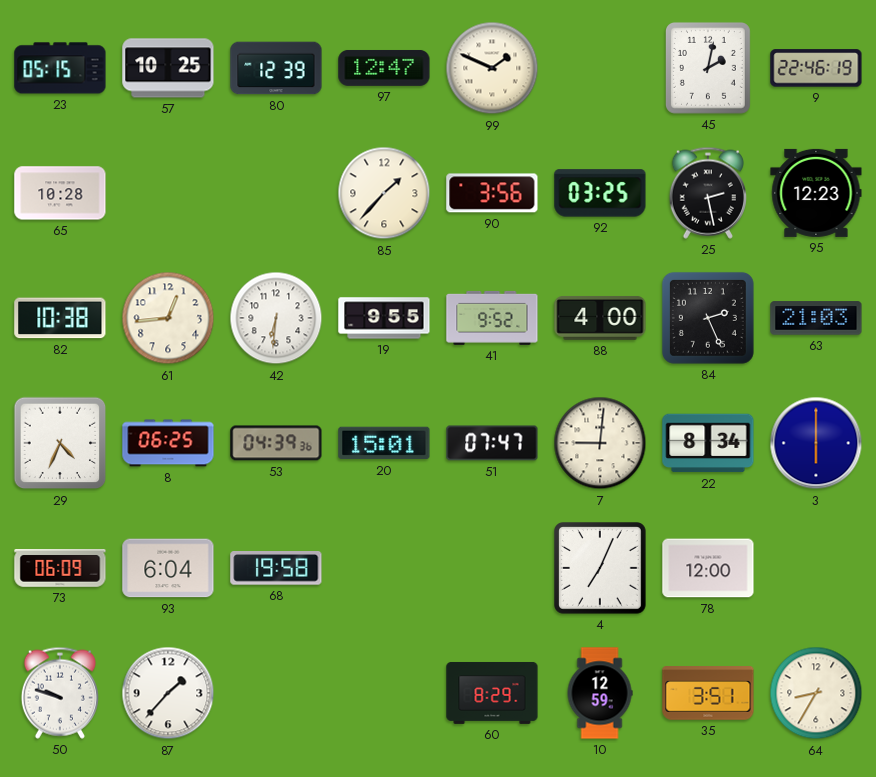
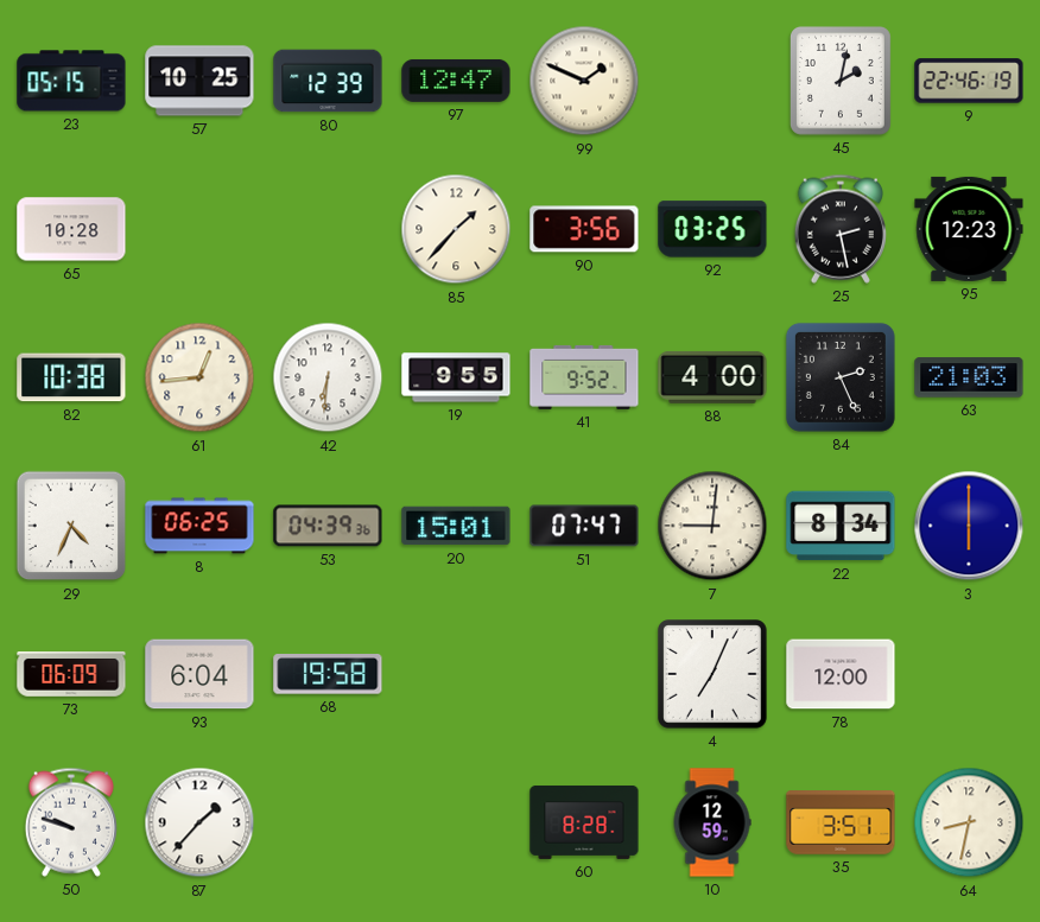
60: 8:29 -> 8:28
64: 8:35 -> 8:32
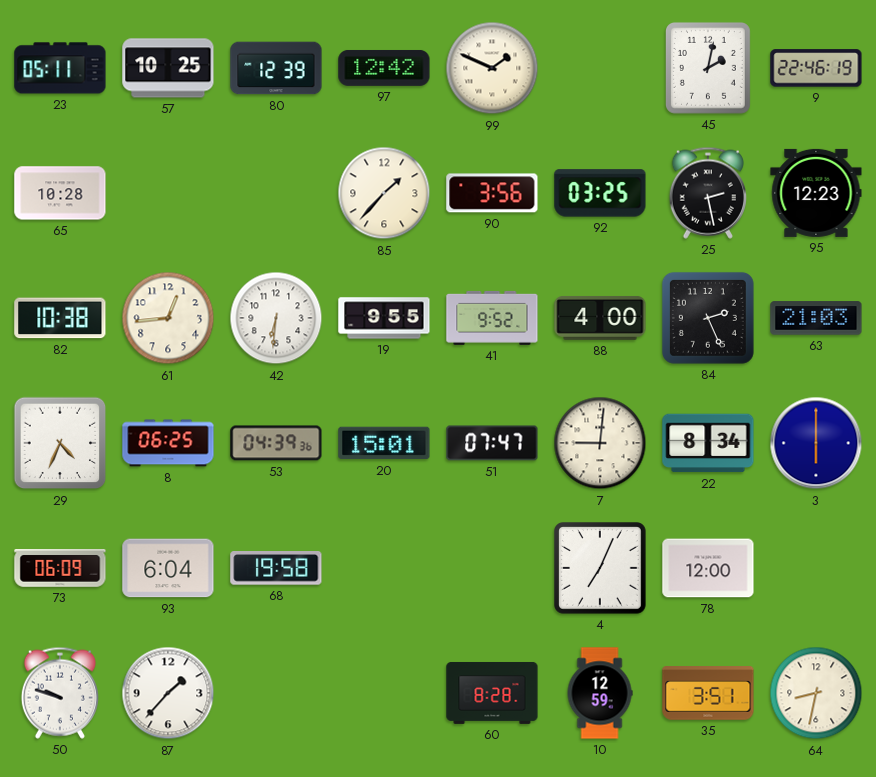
23: 05:15 -> 05:11
97: 12:47 -> 12:42
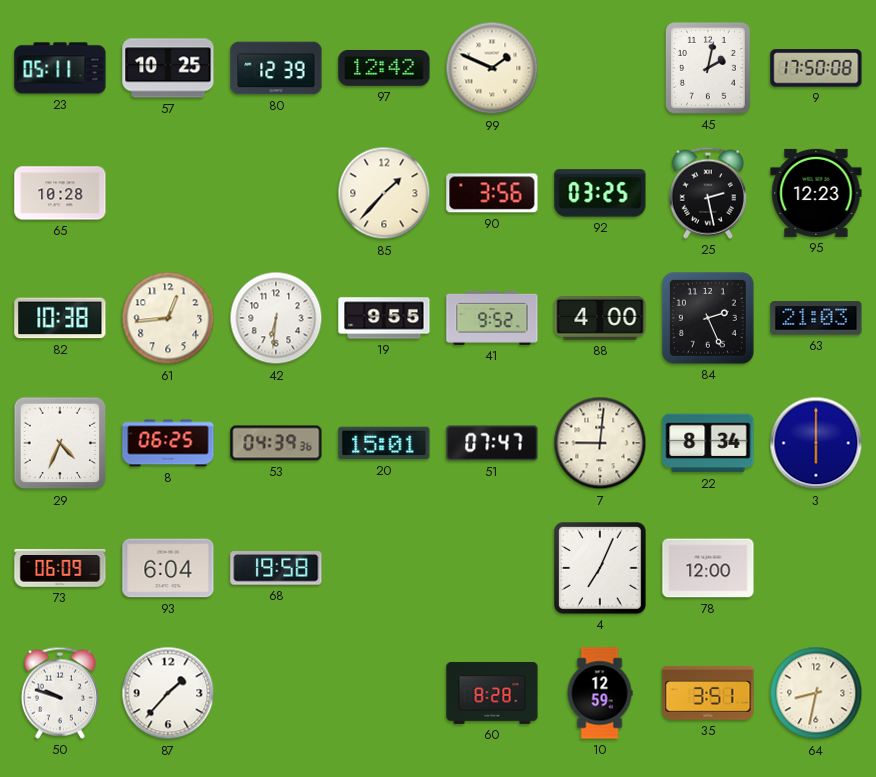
9: 22:46 -> 17:50
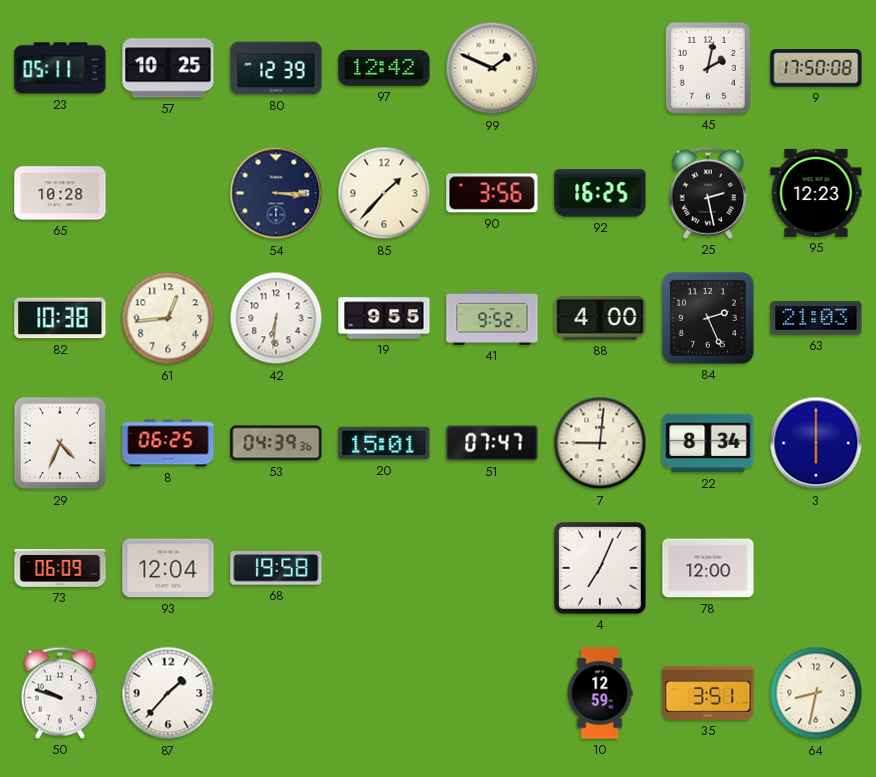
54: none -> 3:15
92: 03:25 -> 16:25
93: 6:04 -> 12:04
60: 8:28 -> none
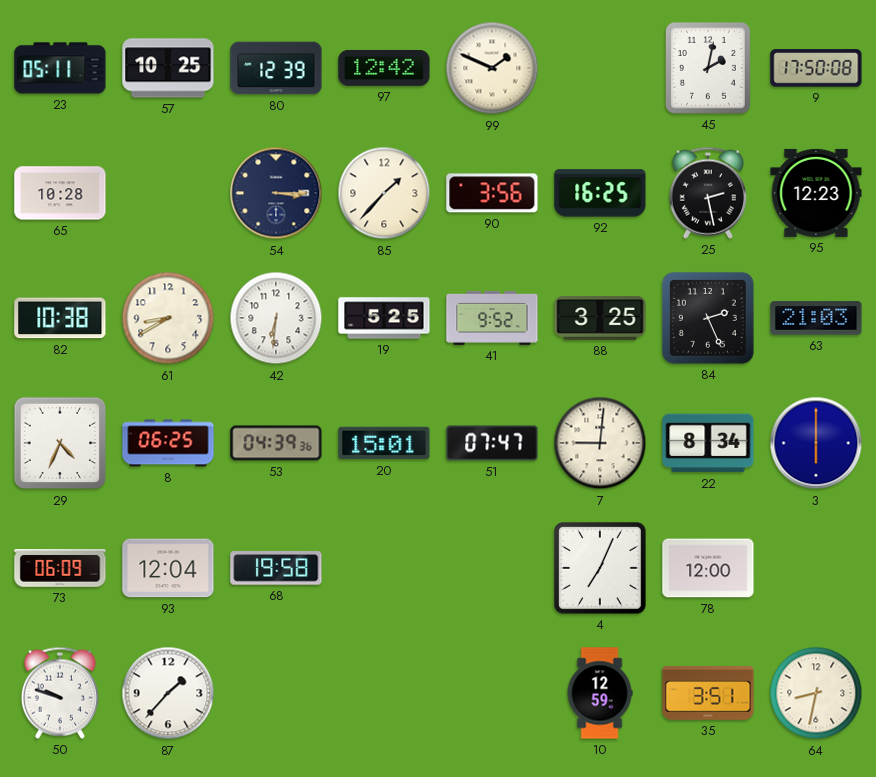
61: 12:44 -> 8:40
19: 9:55 -> 5:25
88: 4:00 -> 3:25
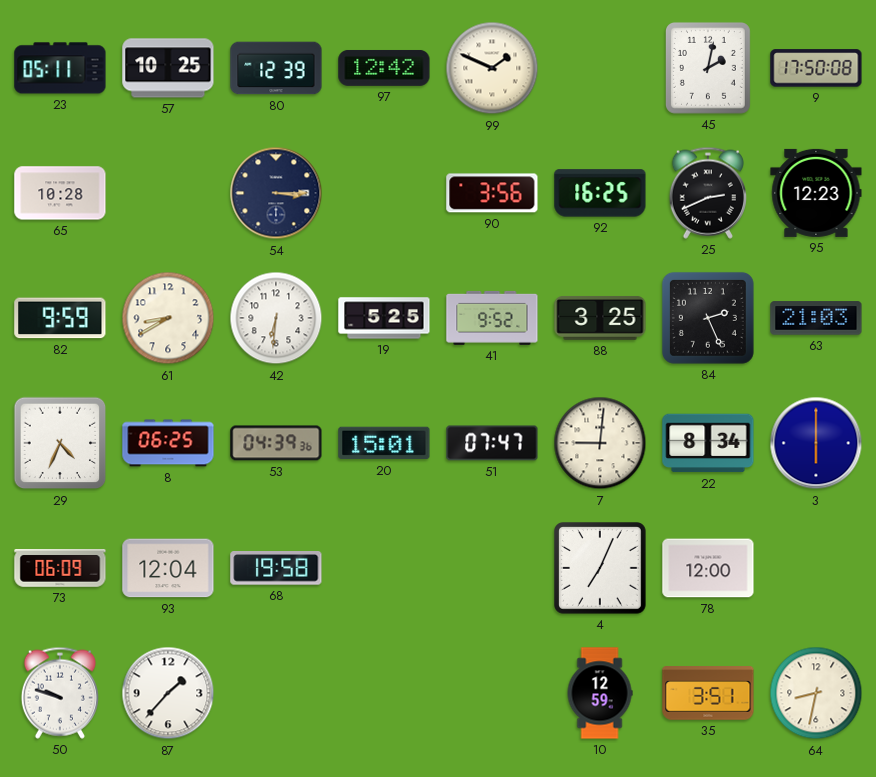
85: 1:37 -> none
25: 2:28 -> 2:41
82: 10:38 -> 9:59
